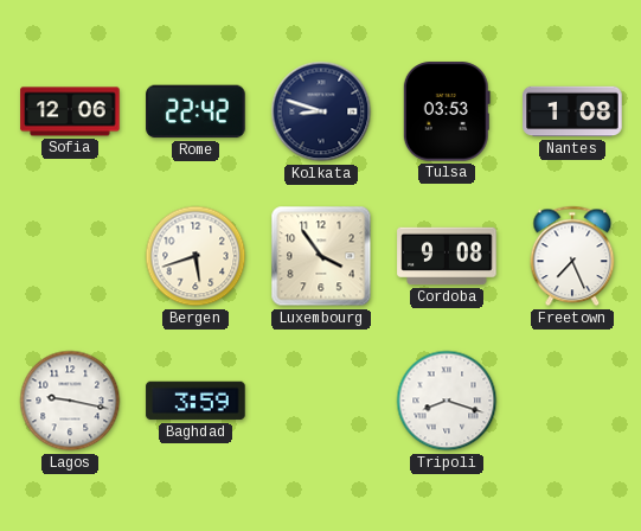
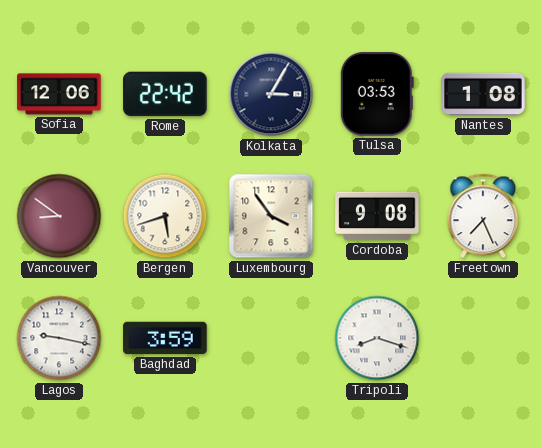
Kolkata: 8:48 -> 3:05
Vancouver: none -> 8:51
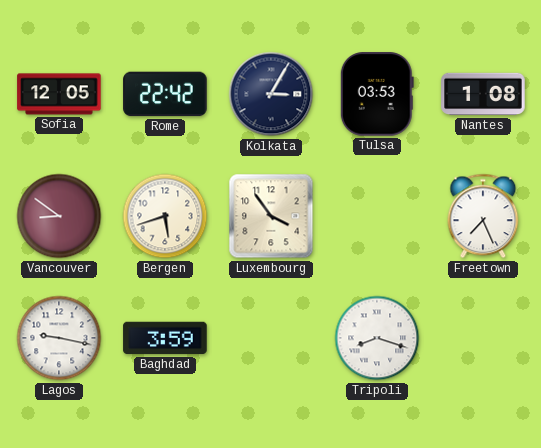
Sofia: 12:06 -> 12:05
Cordoba: 9:08 -> none
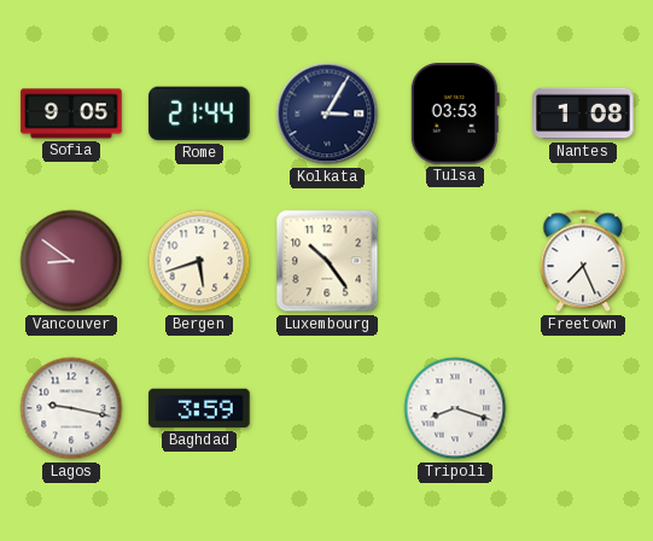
Sofia: 12:05 -> 9:05
Rome: 22:42 -> 21:44
Luxembourg: 3:54 -> 10:24
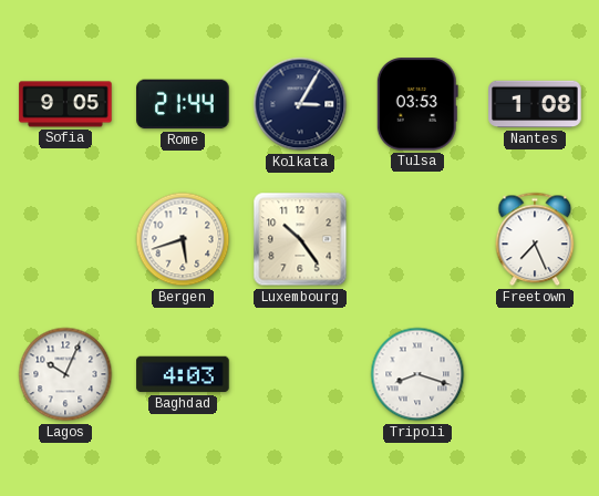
Vancouver: 8:51 -> none
Lagos: 9:17 -> 10:04
Baghdad: 3:59 -> 4:03
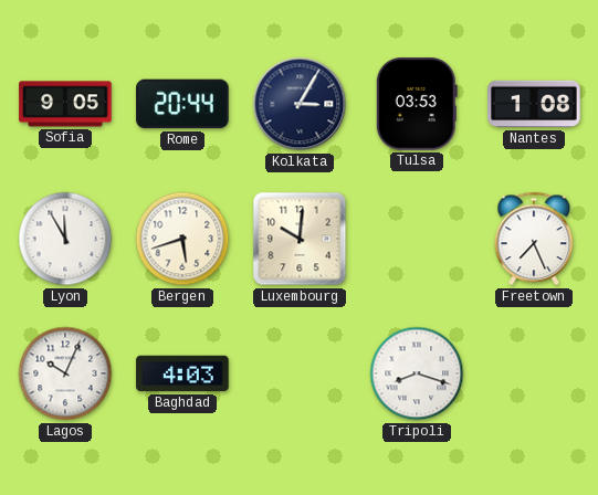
Rome: 21:44 -> 20:44
Lyon: none -> 11:55
Luxembourg: 10:24 -> 10:01
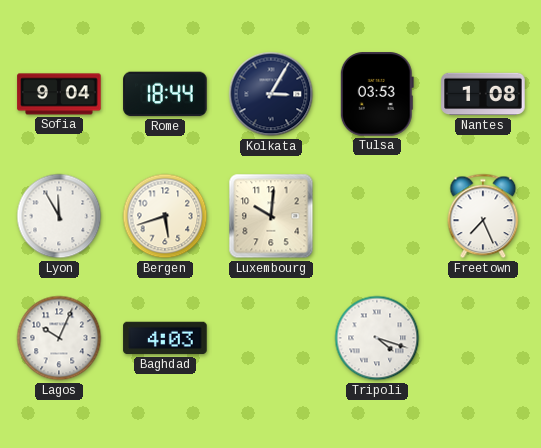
Sofia: 9:05 -> 9:04
Rome: 20:44 -> 18:44
Tripoli: 8:18 -> 4:18
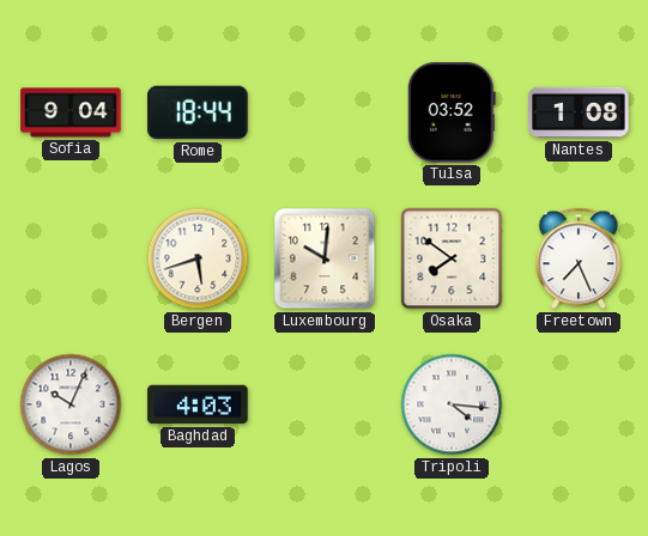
Kolkata: 3:05 -> none
Tulsa: 03:53 -> 03:52
Lyon: 11:55 -> none
Osaka: none -> 7:51
Tripoli: 4:18 -> 4:16
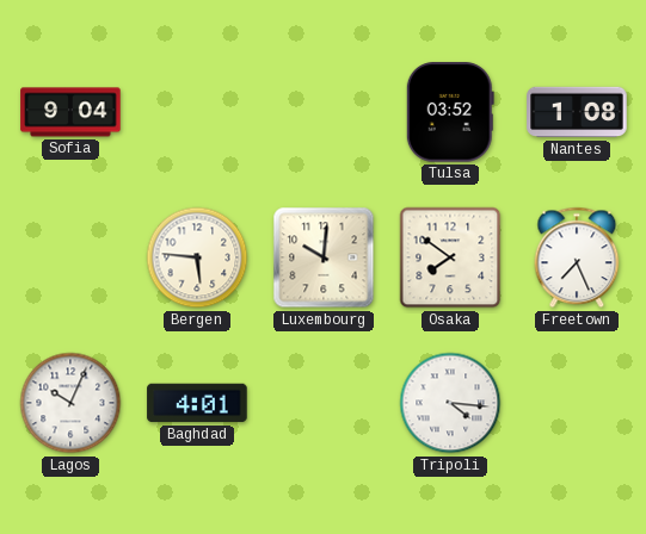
Rome: 18:44 -> none
Bergen: 5:42 -> 5:46
Baghdad: 4:03 -> 4:01
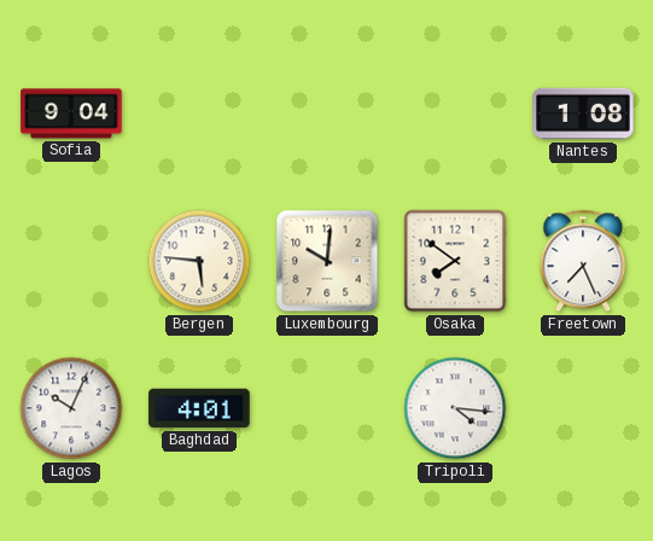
Tulsa: 03:52 -> none
